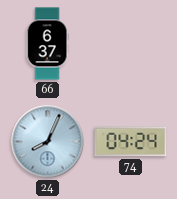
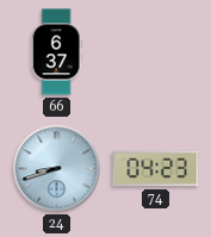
24: 8:04 -> 8:42
74: 04:24 -> 04:23
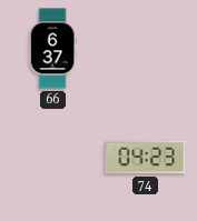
24: 8:42 -> none
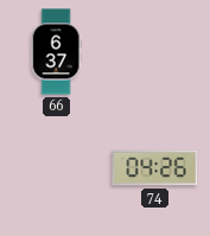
74: 04:23 -> 04:26
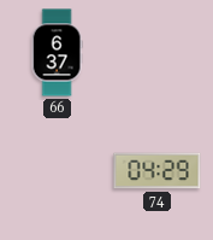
74: 04:26 -> 04:29
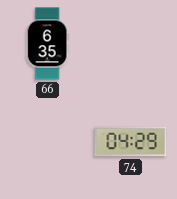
66: 6:37 -> 6:35
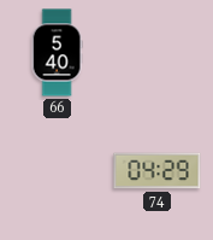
66: 6:35 -> 5:40
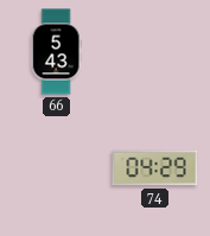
66: 5:40 -> 5:43
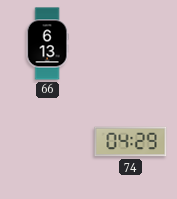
66: 5:43 -> 6:13
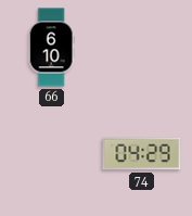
66: 6:13 -> 6:10
